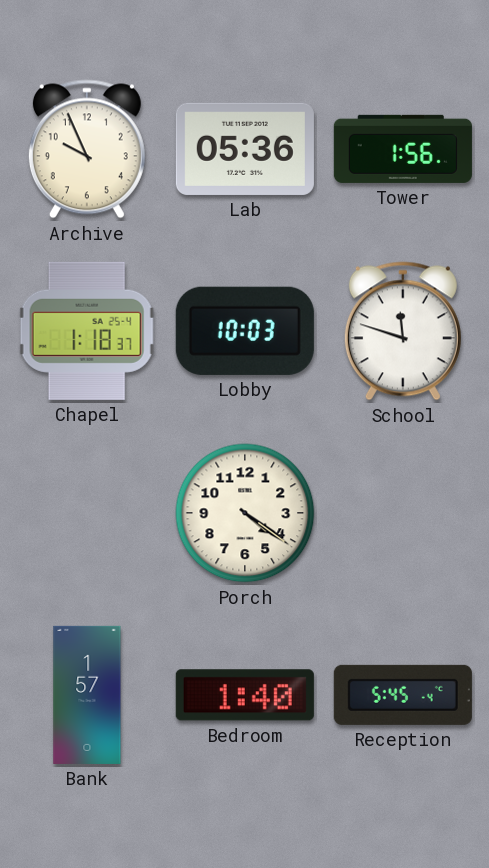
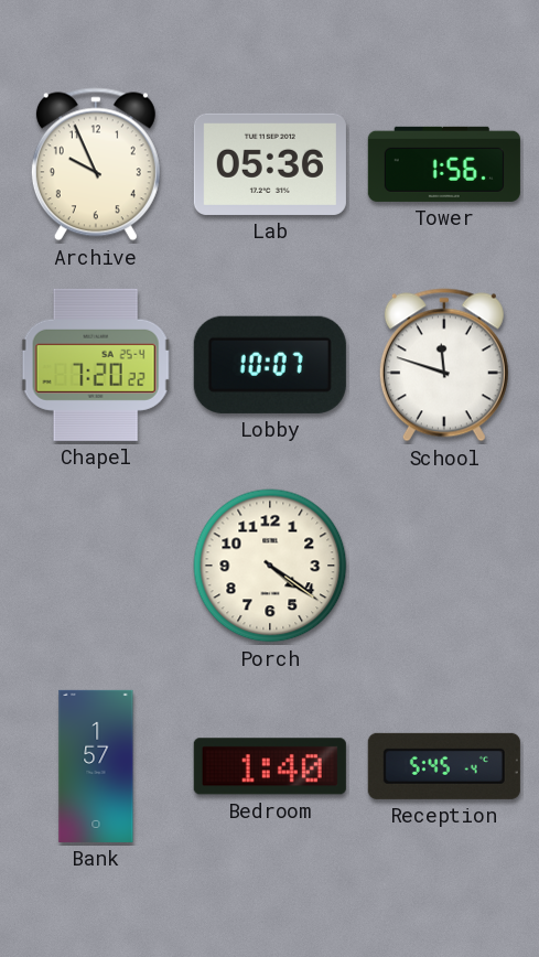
Chapel: 1:18 -> 7:20
Lobby: 10:03 -> 10:07
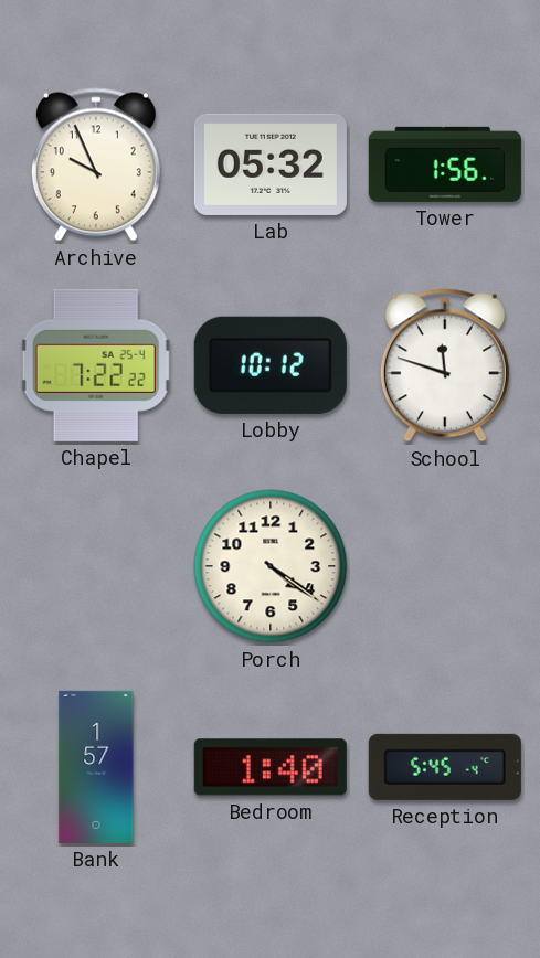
Lab: 05:36 -> 05:32
Chapel: 7:20 -> 7:22
Lobby: 10:07 -> 10:12
